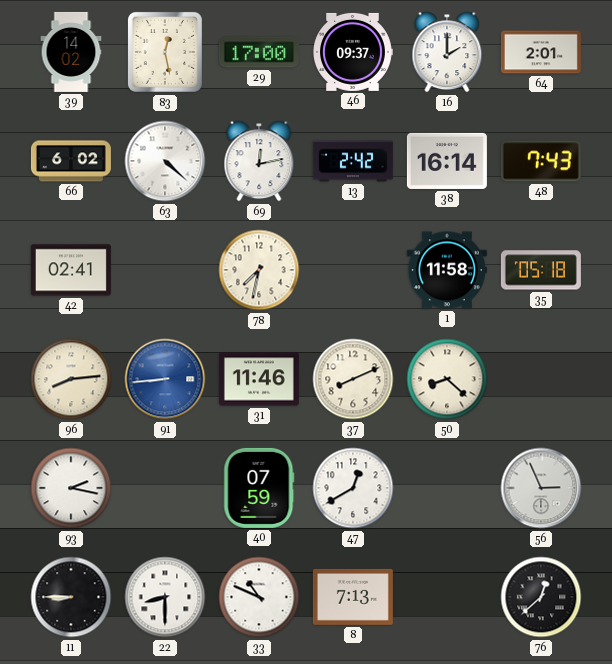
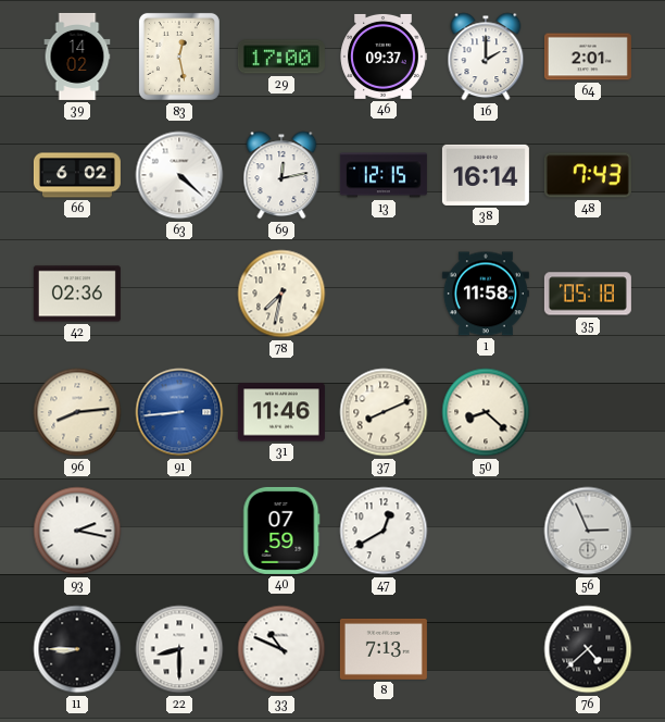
13: 2:42 -> 12:15
42: 02:41 -> 02:36
76: 12:38 -> 4:38
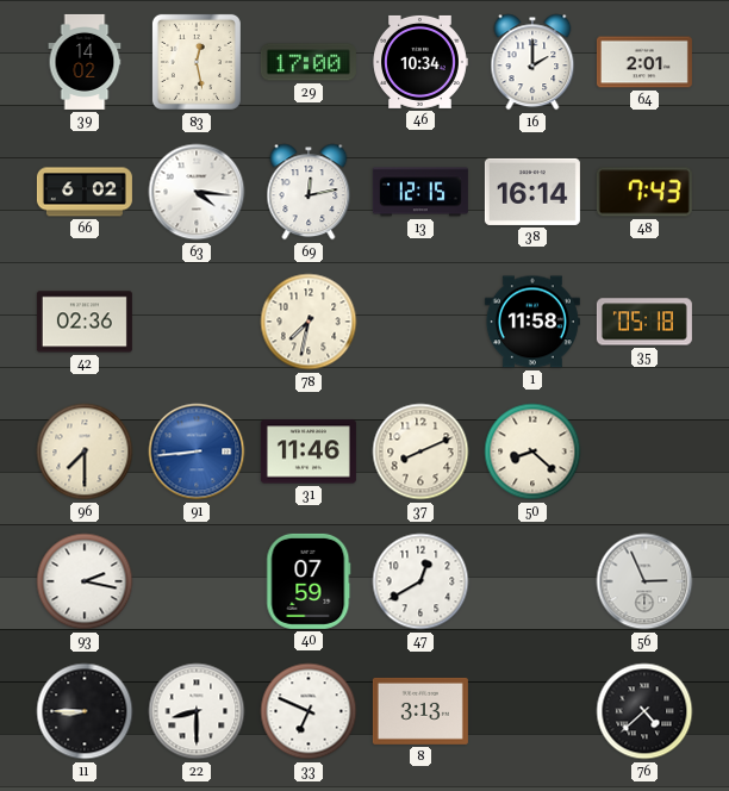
46: 09:37 -> 10:34
63: 4:22 -> 4:16
96: 8:14 -> 7:30
33: 10:49 -> 6:49
8: 7:13 -> 3:13
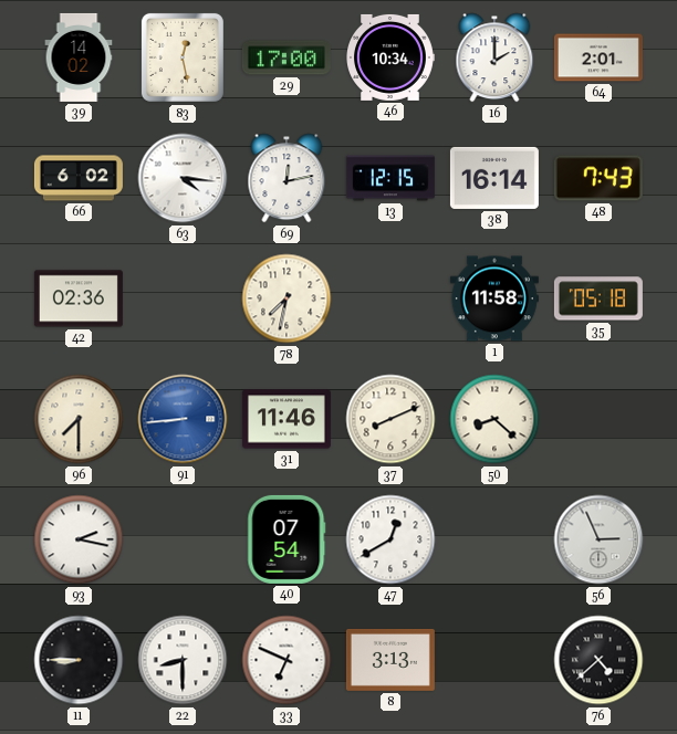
40: 07:59 -> 07:54
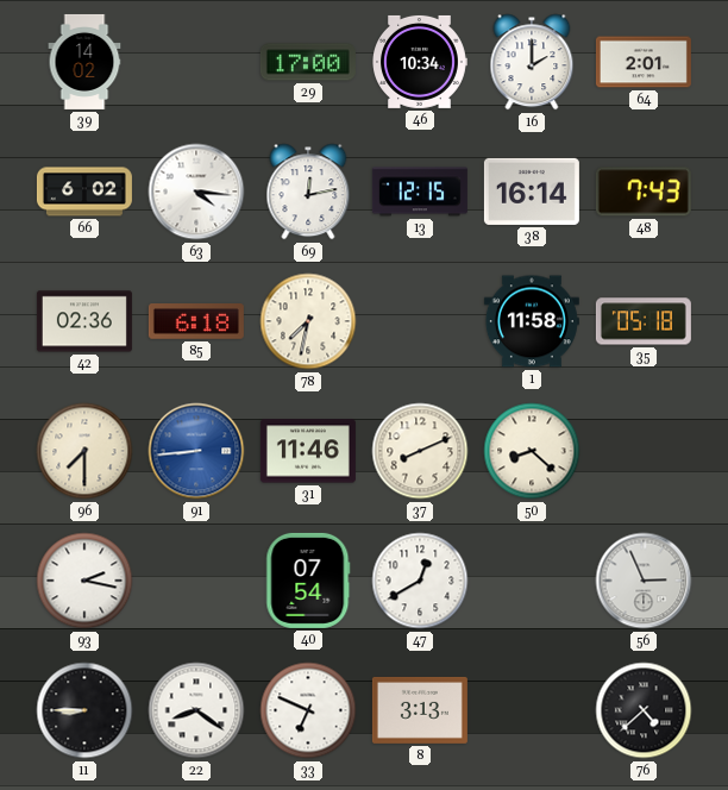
83: 12:28 -> none
85: none -> 6:18
22: 8:30 -> 8:21
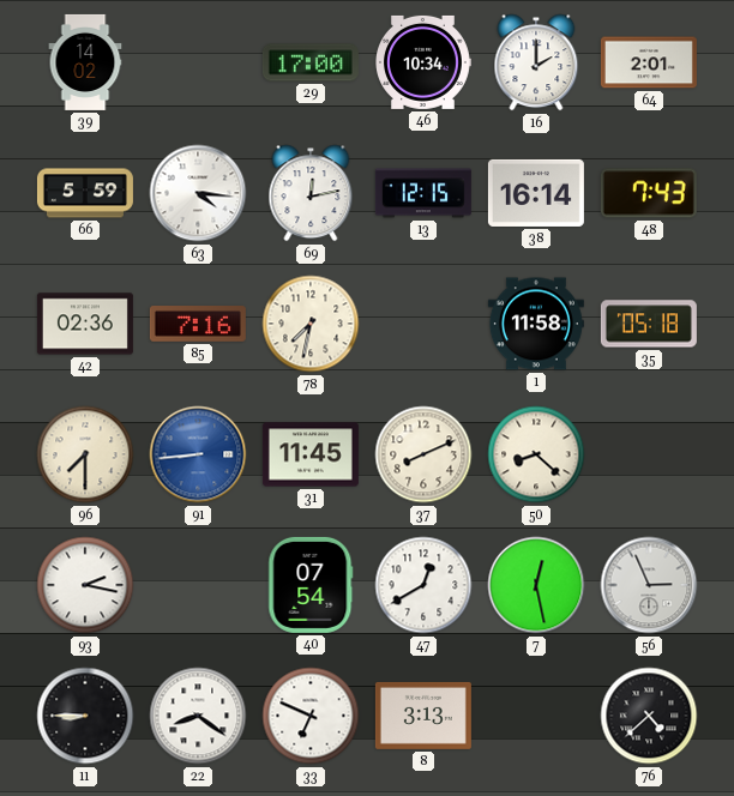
66: 6:02 -> 5:59
85: 6:18 -> 7:16
31: 11:46 -> 11:45
7: none -> 12:28
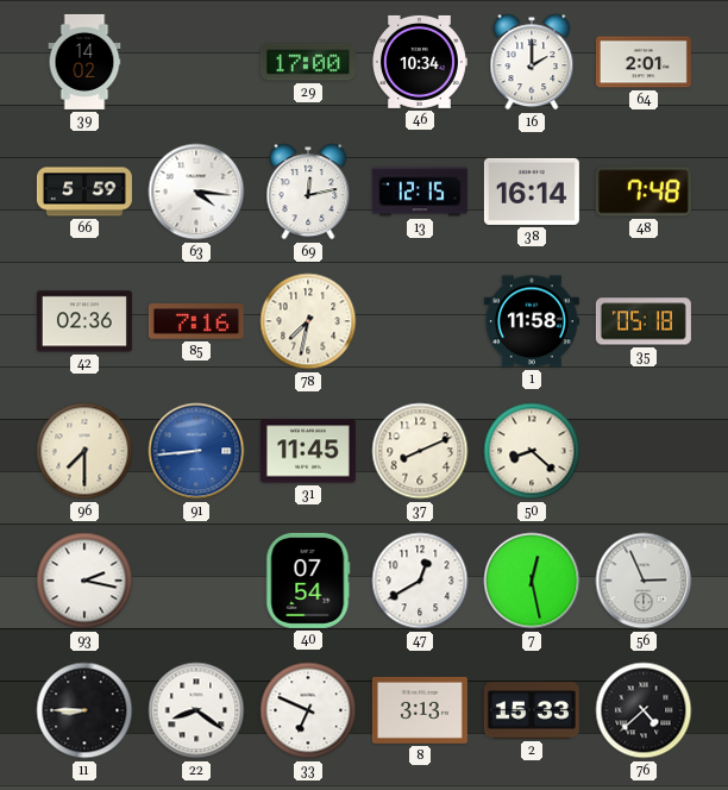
48: 7:43 -> 7:48
2: none -> 15:33
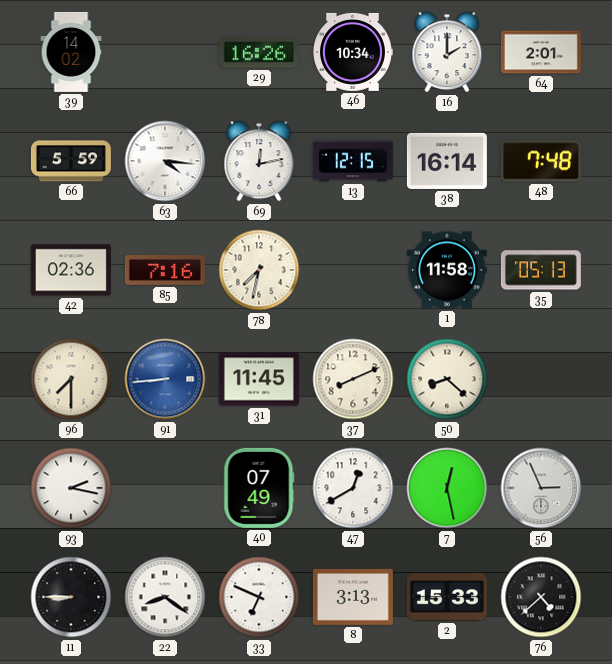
29: 17:00 -> 16:26
35: 05:18 -> 05:13
40: 07:54 -> 07:49
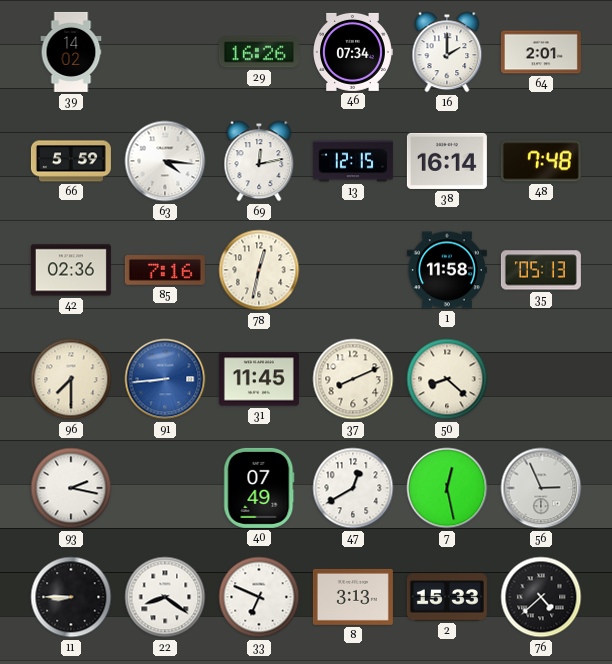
46: 10:34 -> 07:34
78: 7:32 -> 12:32
